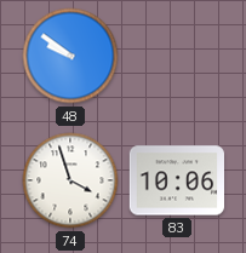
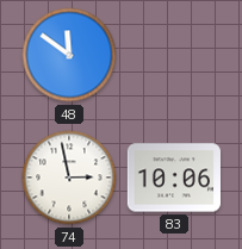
48: 9:51 -> 11:51
74: 3:57 -> 2:58
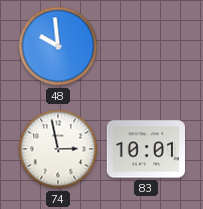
48: 11:51 -> 9:59
83: 10:06 -> 10:01
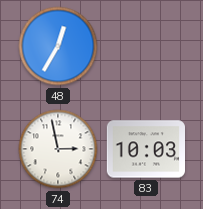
48: 9:59 -> 12:35
83: 10:01 -> 10:03
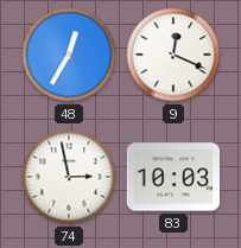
9: none -> 12:19
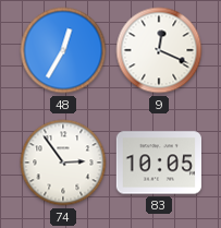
74: 2:58 -> 2:54
83: 10:03 -> 10:05
